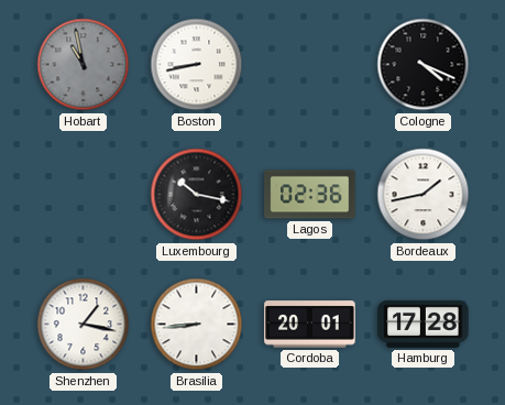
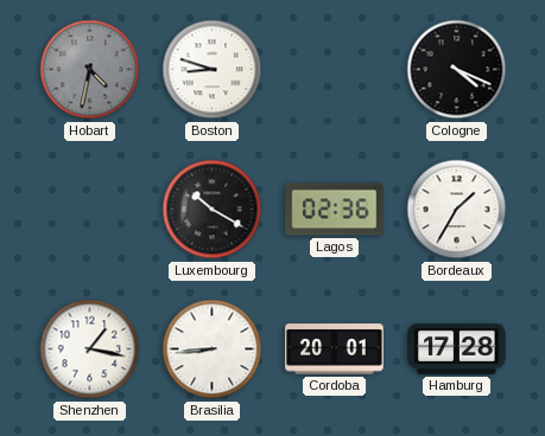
Hobart: 10:58 -> 4:32
Boston: 8:43 -> 8:48
Luxembourg: 10:17 -> 10:20
Bordeaux: 1:43 -> 1:35
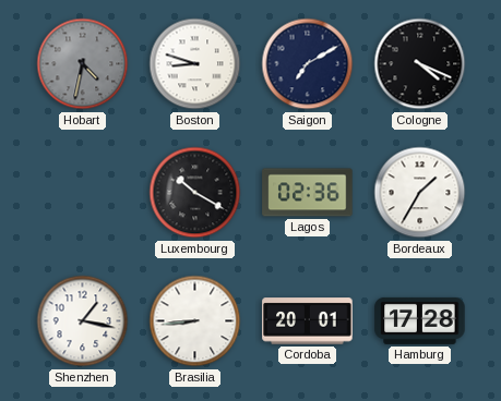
Saigon: none -> 7:10
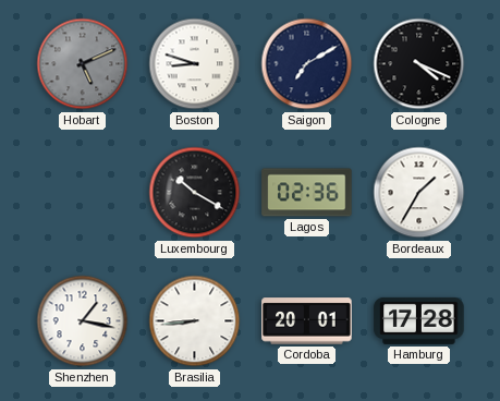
Hobart: 4:32 -> 5:11
